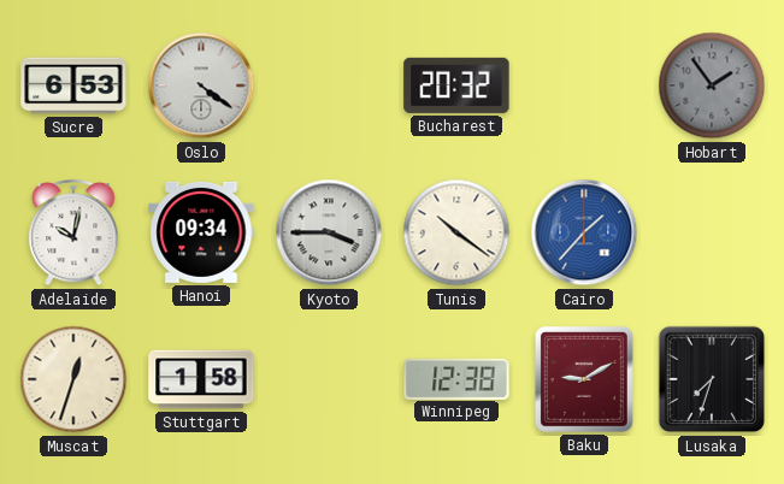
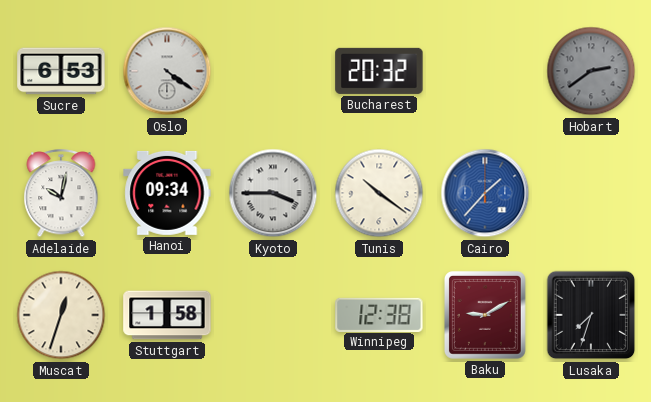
Hobart: 1:54 -> 2:39
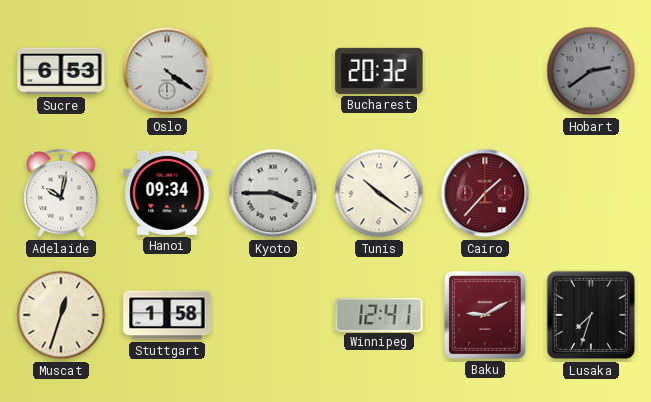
Cairo dial: blue -> burgundy
Winnipeg: 12:38 -> 12:41
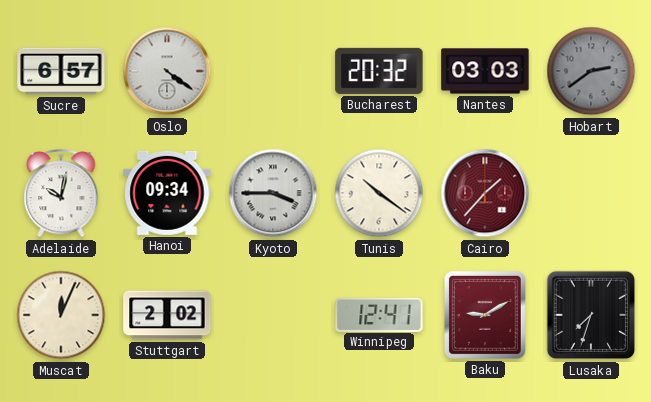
Sucre: 6:53 -> 6:57
Nantes: none -> 03:03
Muscat: 12:33 -> 12:04
Stuttgart: 1:58 -> 2:02
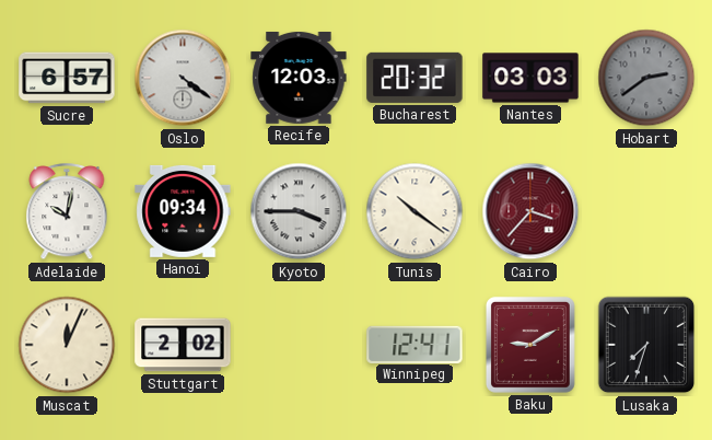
Recife: none -> 12:03
Cairo: 1:37 -> 3:37
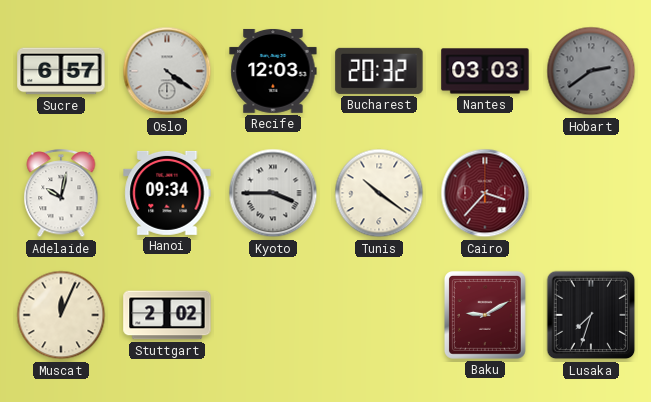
Winnipeg: 12:41 -> none
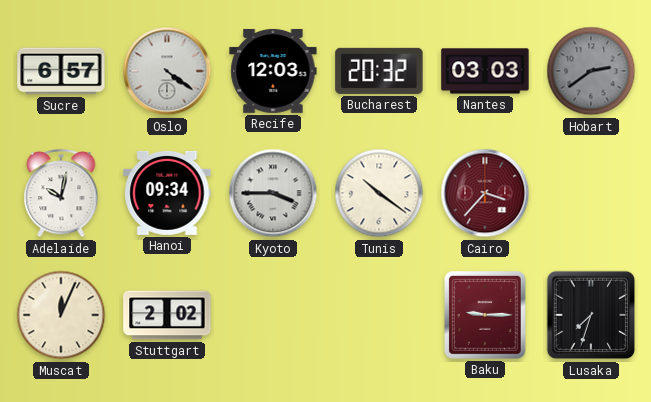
Baku: 9:10 -> 9:15
